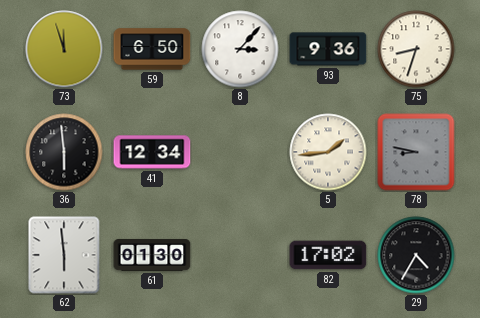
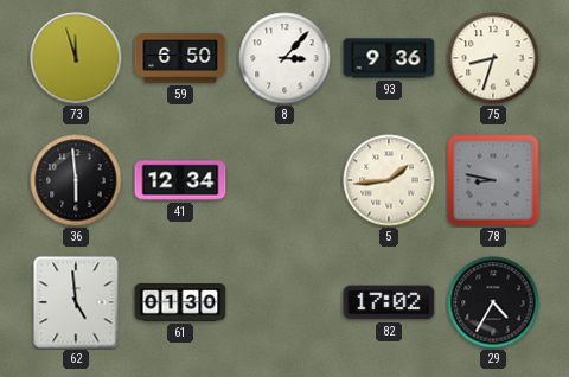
62: 5:59 -> 4:59
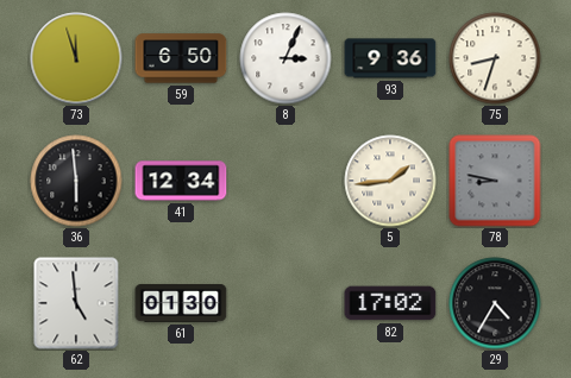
8: 3:07 -> 3:04
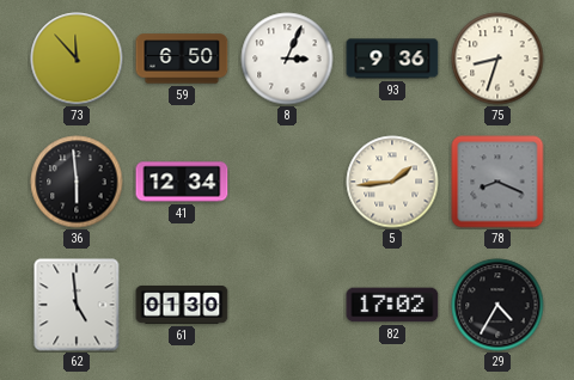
73: 11:57 -> 11:53
78: 8:47 -> 8:19
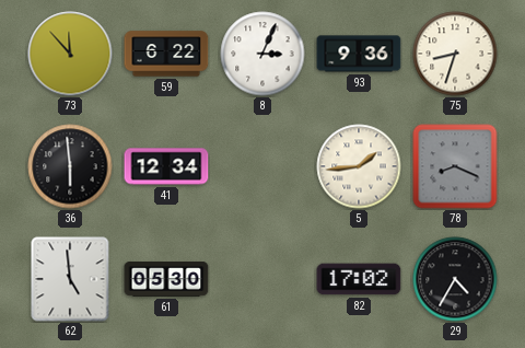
59: 6:50 -> 6:22
61: 01:30 -> 05:30
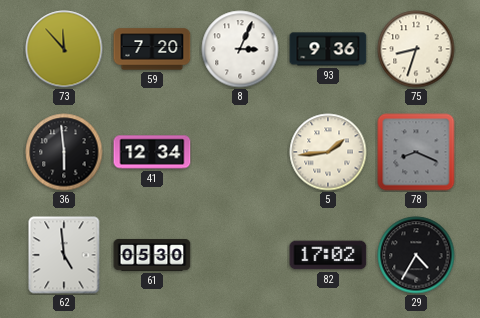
59: 6:22 -> 7:20
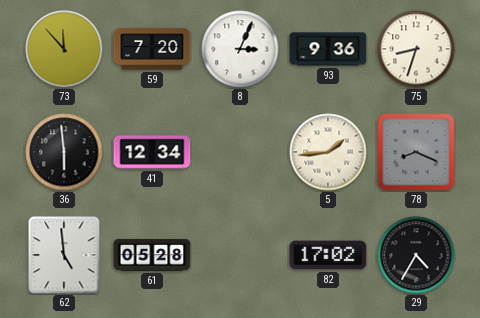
61: 05:30 -> 05:28
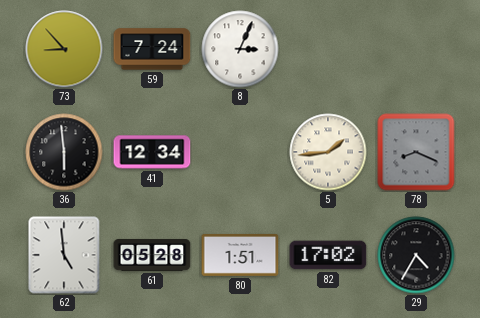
73: 11:53 -> 8:53
59: 7:20 -> 7:24
93: 9:36 -> none
75: 8:33 -> none
80: none -> 1:51
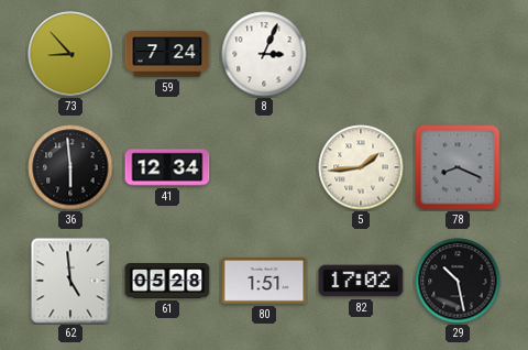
29: 4:35 -> 10:28
